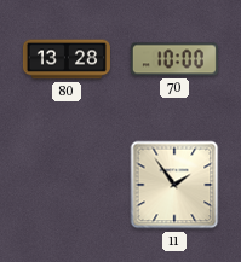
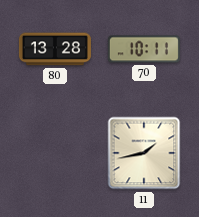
70: 10:00 -> 10:11
11: 1:54 -> 1:43
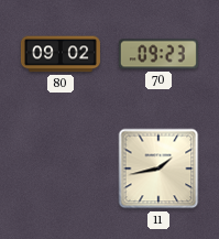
80: 13:28 -> 09:02
70: 10:11 -> 09:23
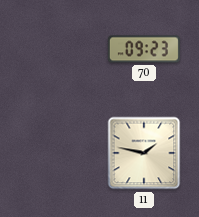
80: 09:02 -> none
11: 1:43 -> 1:47
